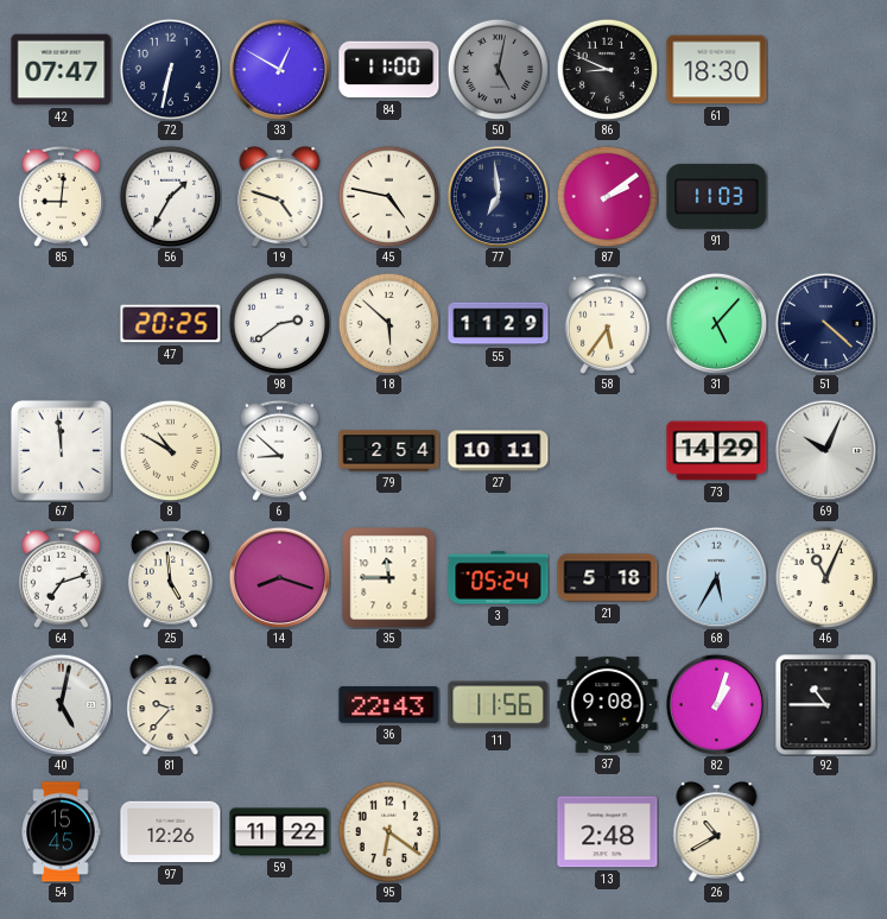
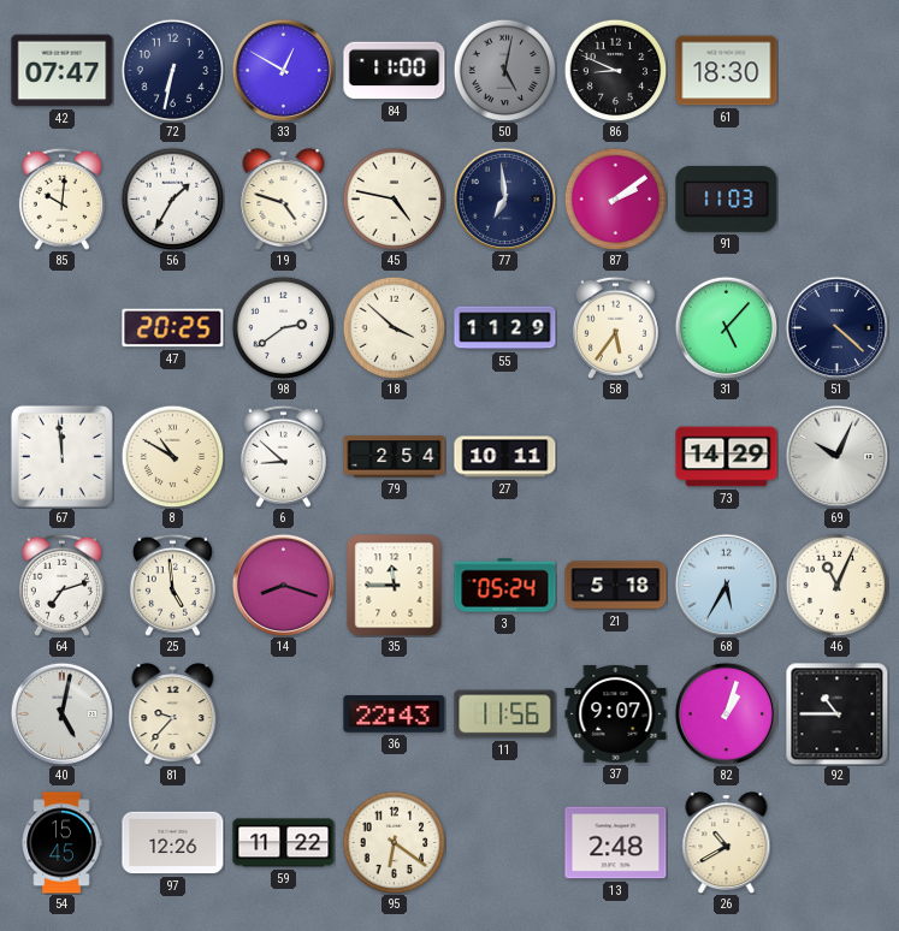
85: 9:01 -> 10:01
18: 5:52 -> 3:52
37: 9:08 -> 9:07
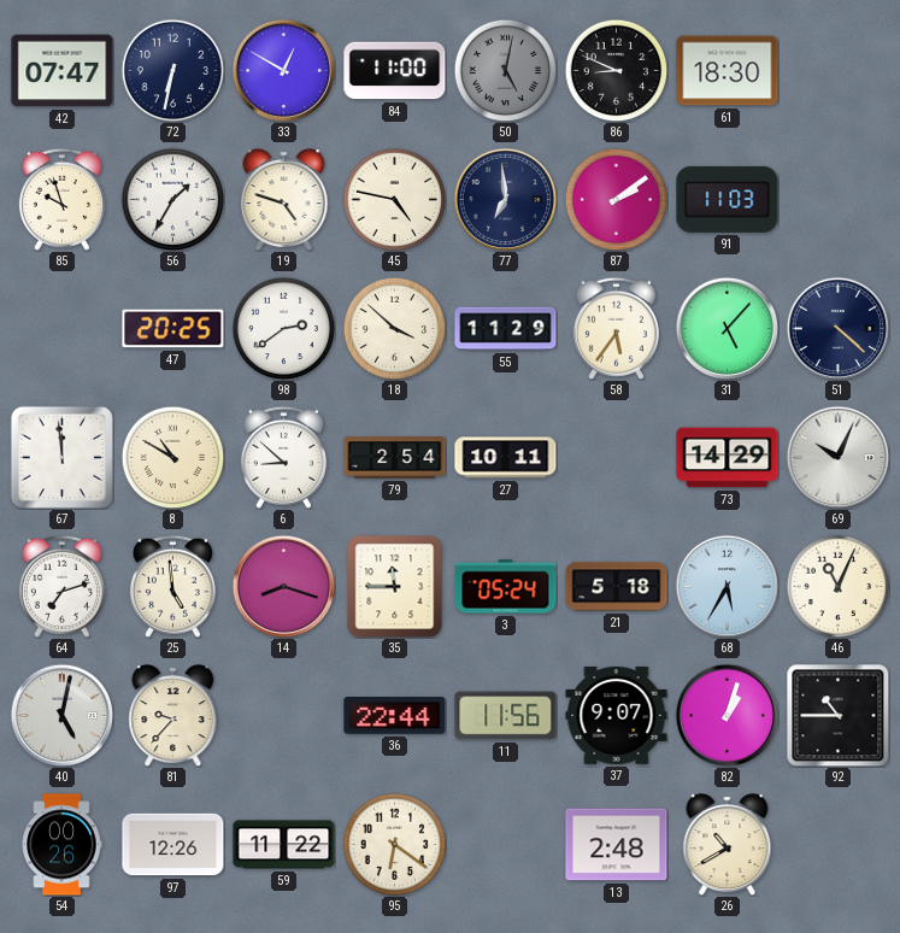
85: 10:01 -> 9:57
36: 22:43 -> 22:44
54: 15:45 -> 00:26
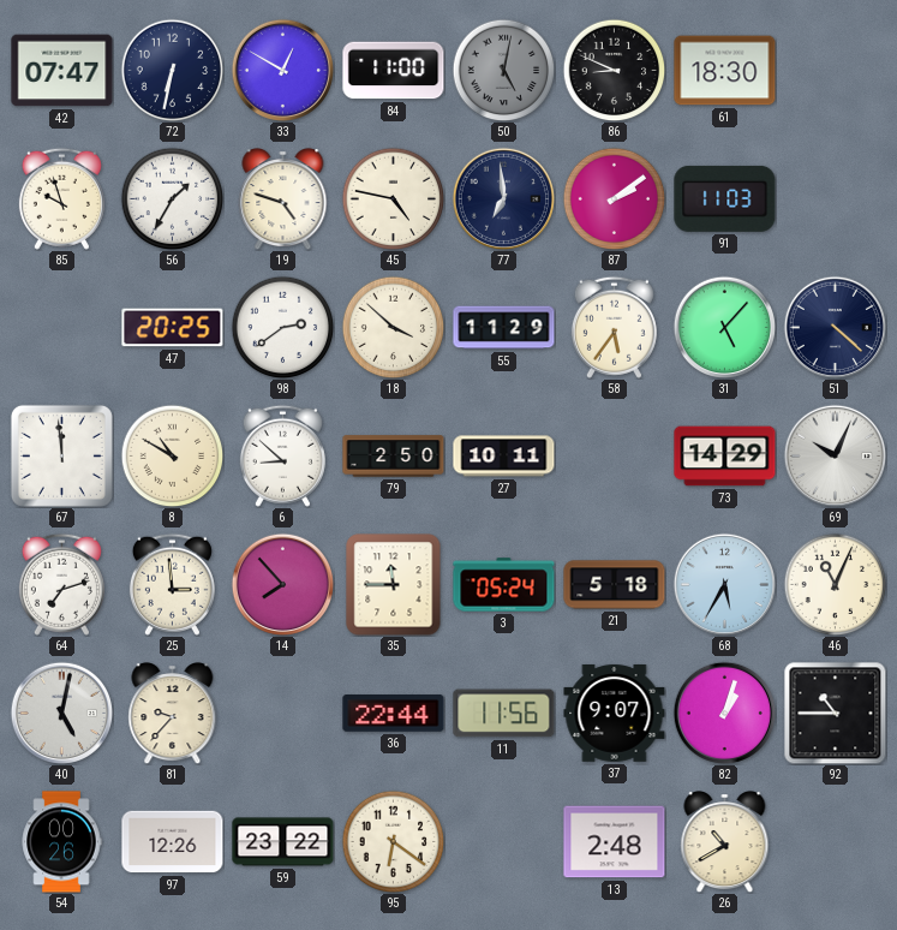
79: 2:54 -> 2:50
25: 4:59 -> 2:59
14: 8:18 -> 7:53
59: 11:22 -> 23:22
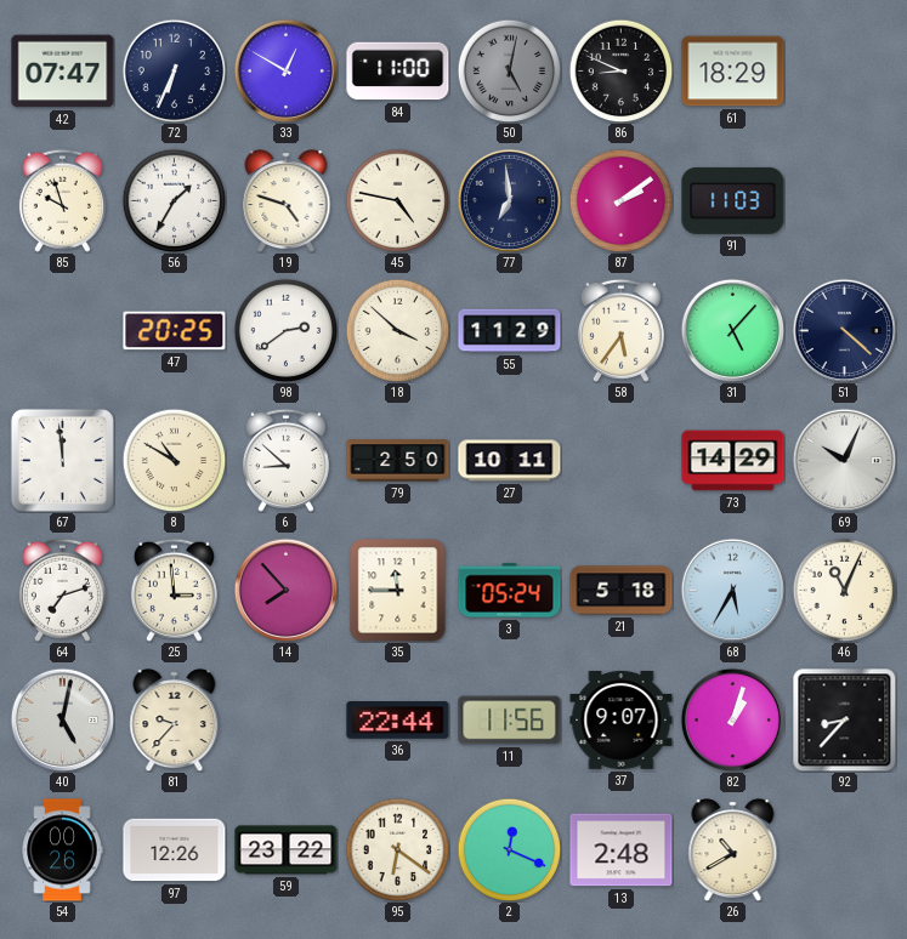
72: 6:32 -> 6:34
61: 18:30 -> 18:29
92: 10:45 -> 8:37
2: none -> 12:19
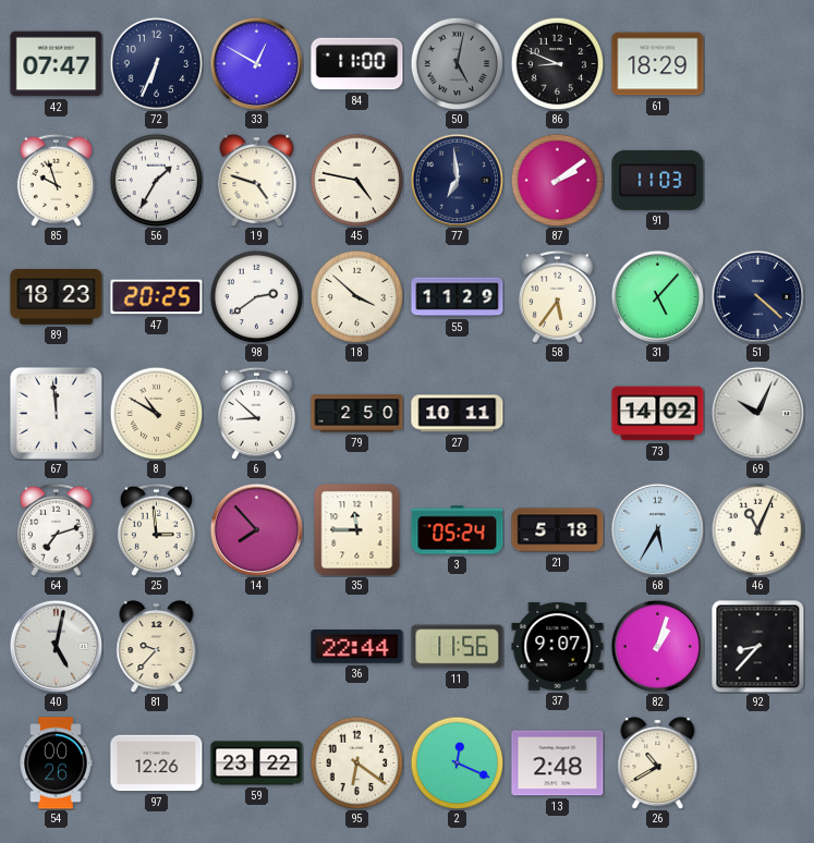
89: none -> 18:23
73: 14:29 -> 14:02
